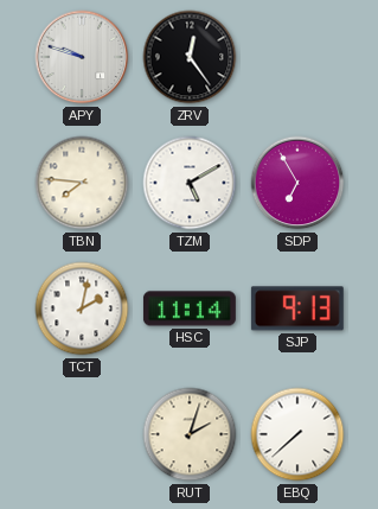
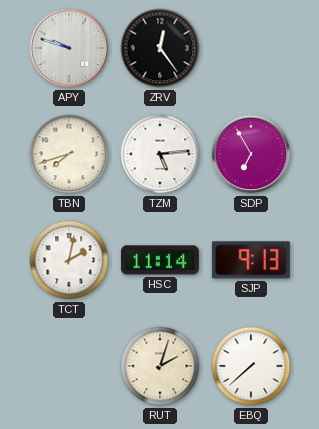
TBN: 7:46 -> 7:42
TZM: 5:10 -> 5:14
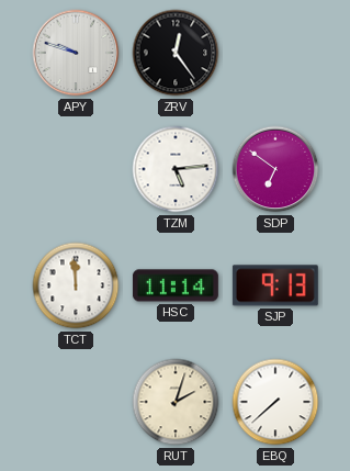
TBN: 7:42 -> none
SDP: 6:55 -> 6:51
TCT: 2:02 -> 11:59
